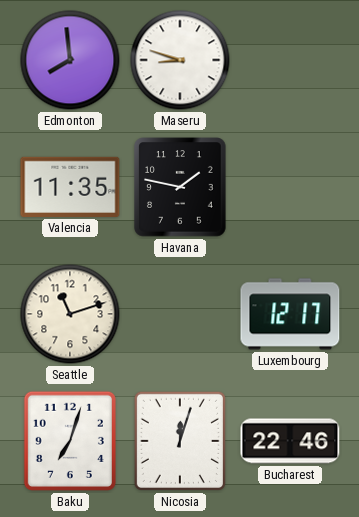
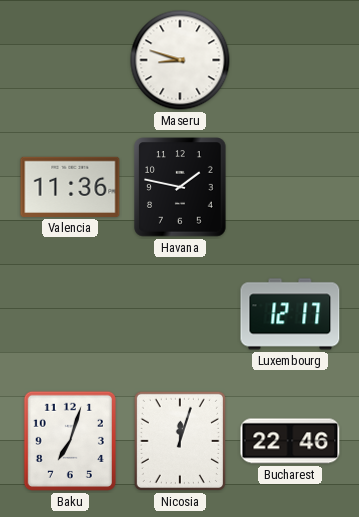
Edmonton: 7:59 -> none
Valencia: 11:35 -> 11:36
Seattle: 11:12 -> none
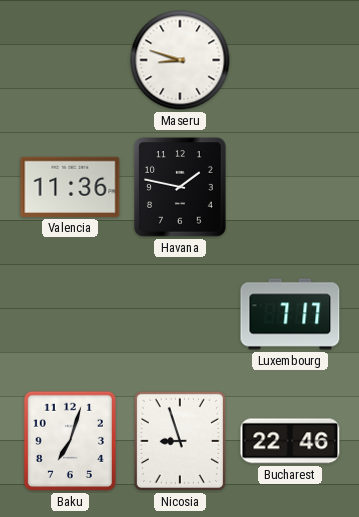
Luxembourg: 12:17 -> 7:17
Nicosia: 12:03 -> 8:57
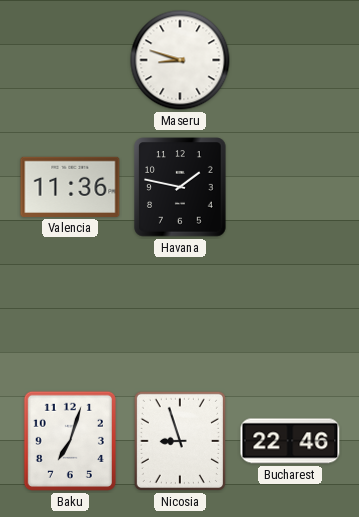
Luxembourg: 7:17 -> none
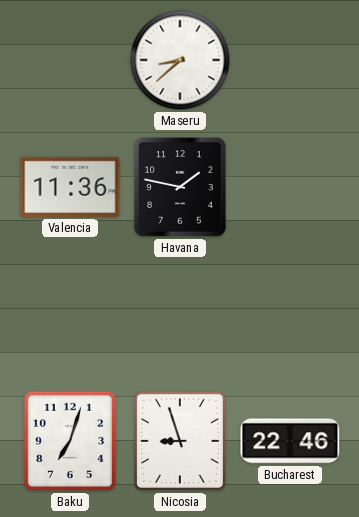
Maseru: 8:48 -> 8:38
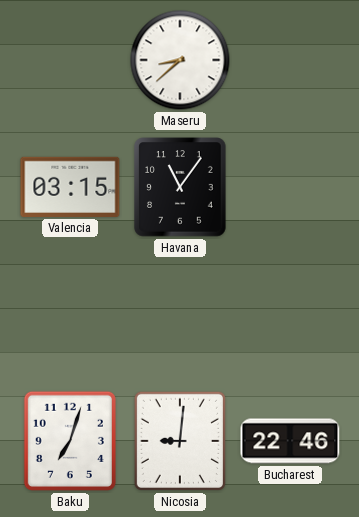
Valencia: 11:36 -> 03:15
Havana: 1:47 -> 11:06
Nicosia: 8:57 -> 9:01
